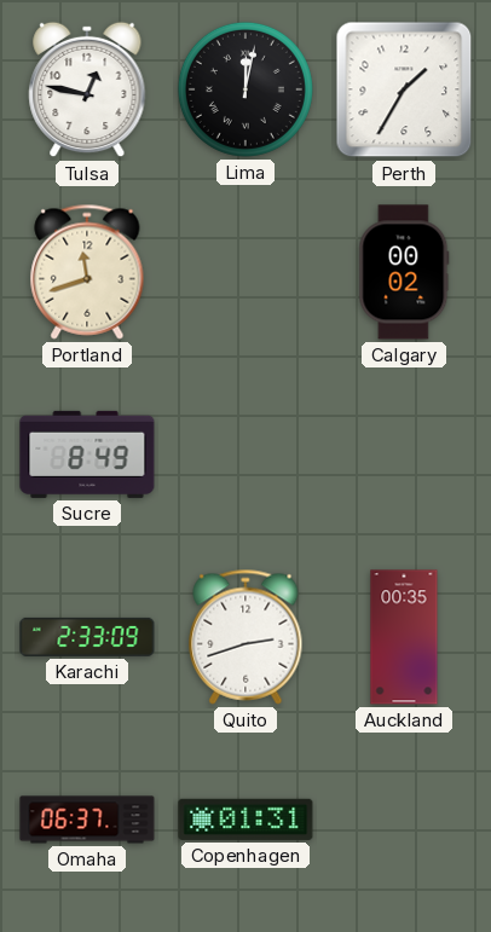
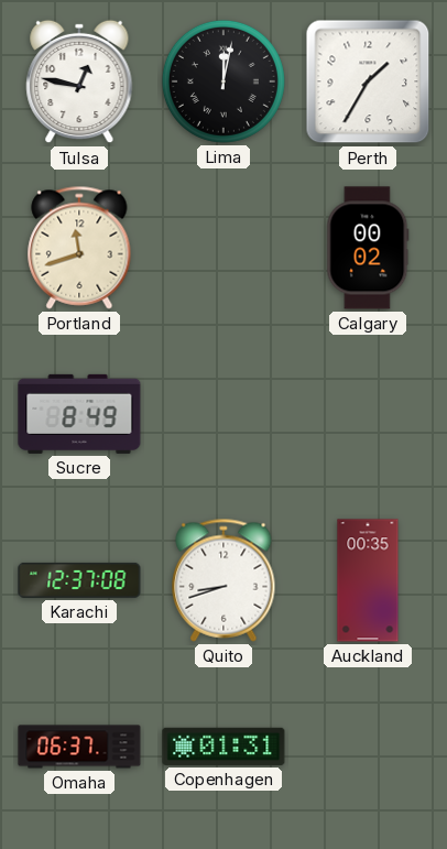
Karachi: 2:33 -> 12:37
Quito: 2:42 -> 8:42
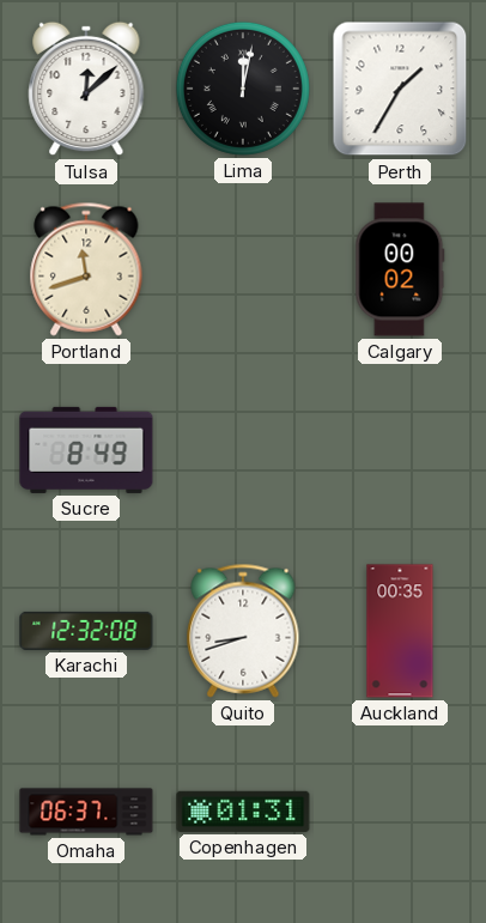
Tulsa: 12:47 -> 12:08
Karachi: 12:37 -> 12:32
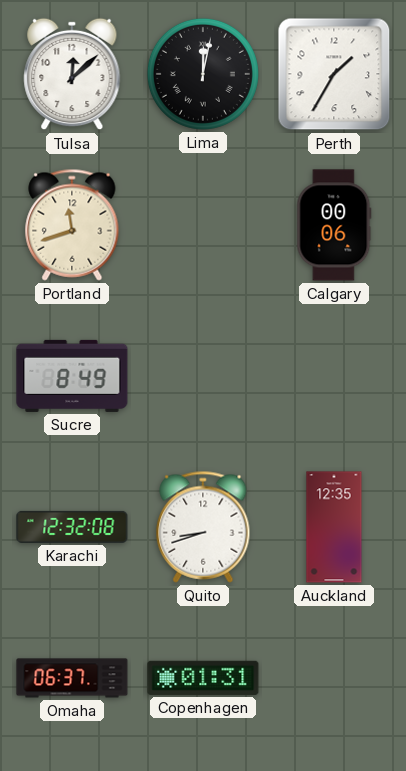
Calgary: 00:02 -> 00:06
Auckland: 00:35 -> 12:35
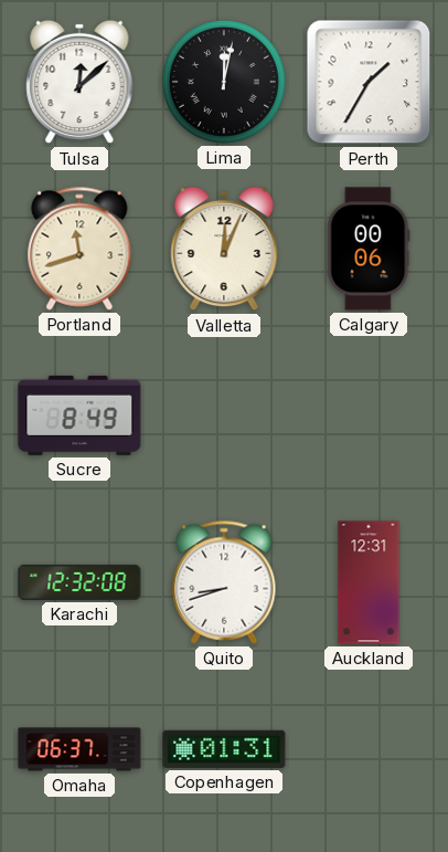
Valletta: none -> 12:04
Auckland: 12:35 -> 12:31
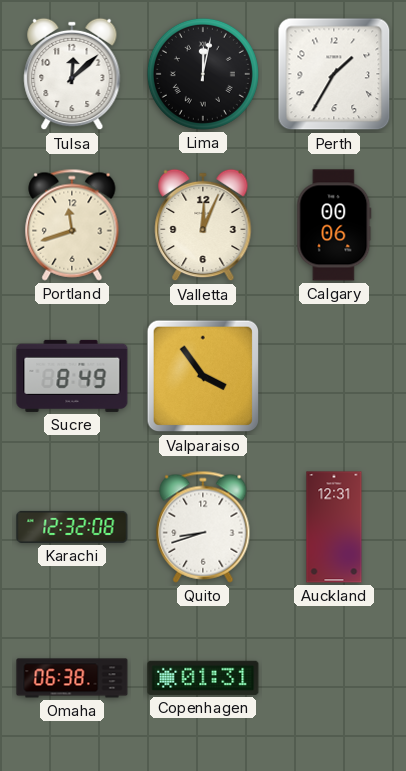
Valparaiso: none -> 3:54
Omaha: 06:37 -> 06:38
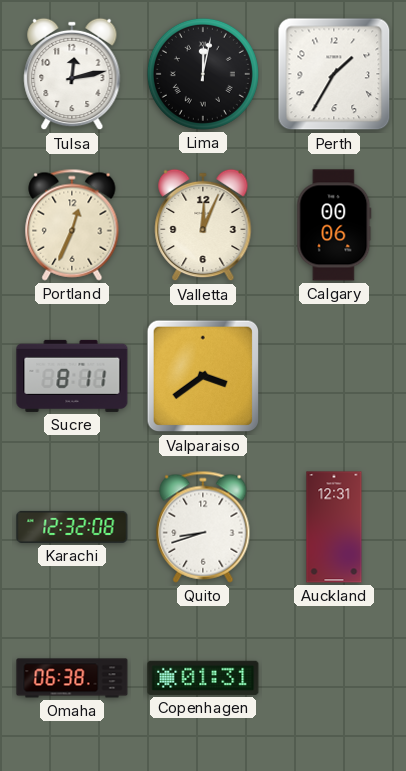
Tulsa: 12:08 -> 12:13
Portland: 11:42 -> 12:34
Sucre: 8:49 -> 8:11
Valparaiso: 3:54 -> 3:39
